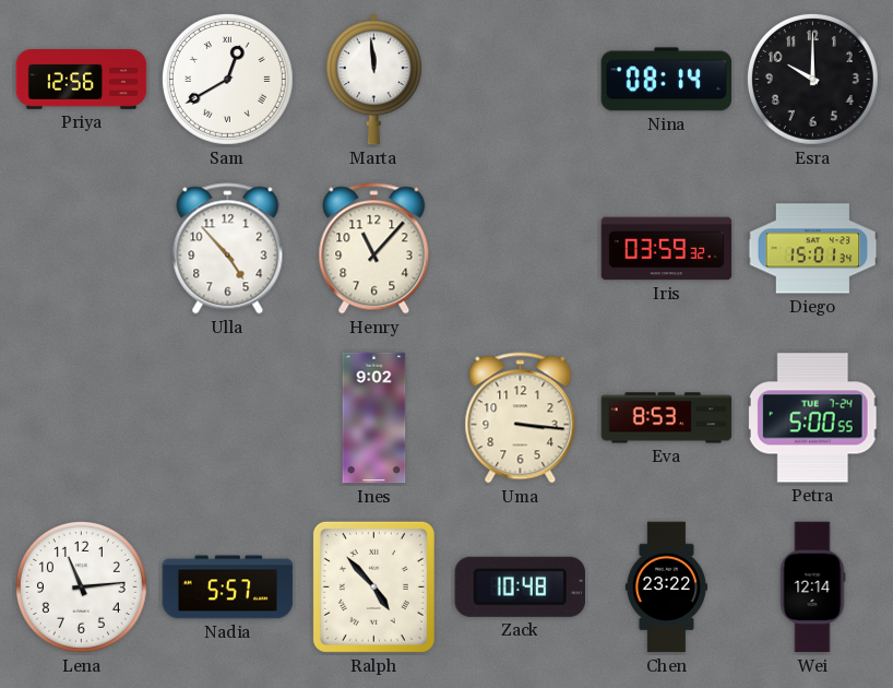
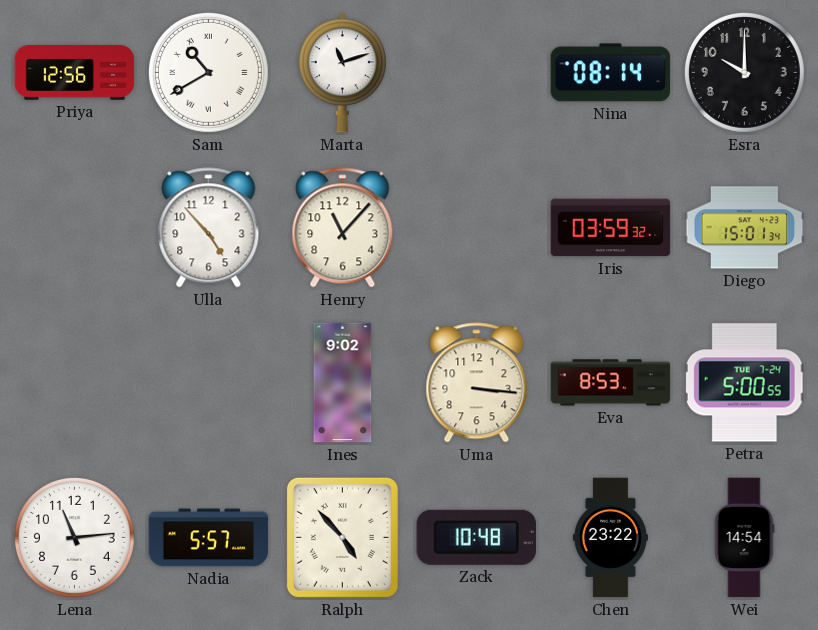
Sam: 12:40 -> 10:40
Marta: 11:59 -> 11:12
Wei: 12:14 -> 14:54
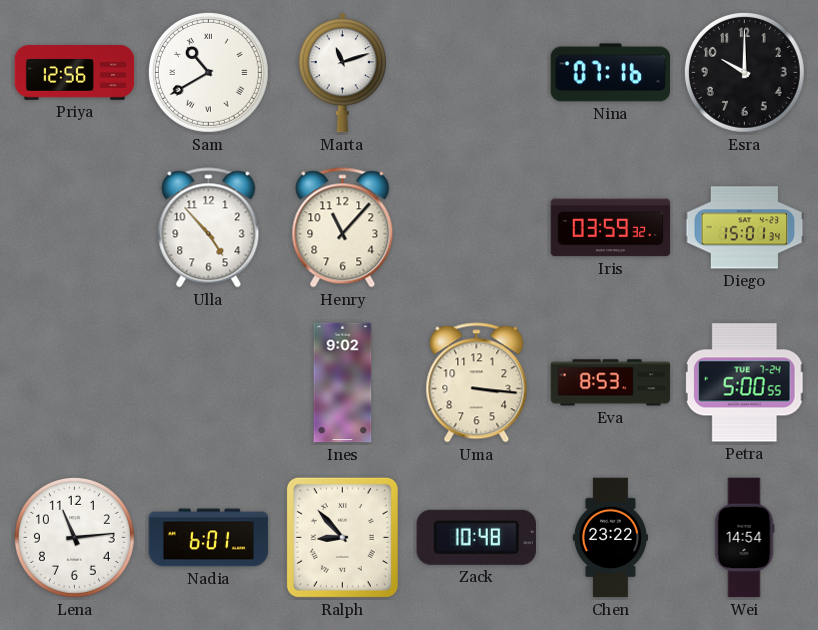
Nina: 08:14 -> 07:16
Nadia: 5:57 -> 6:01
Ralph: 4:53 -> 8:53
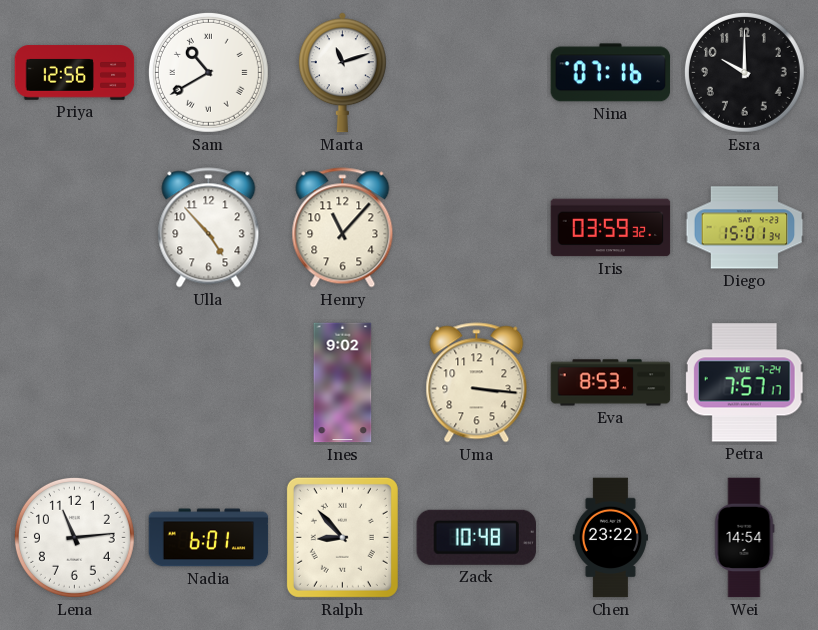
Petra: 5:00 -> 7:57
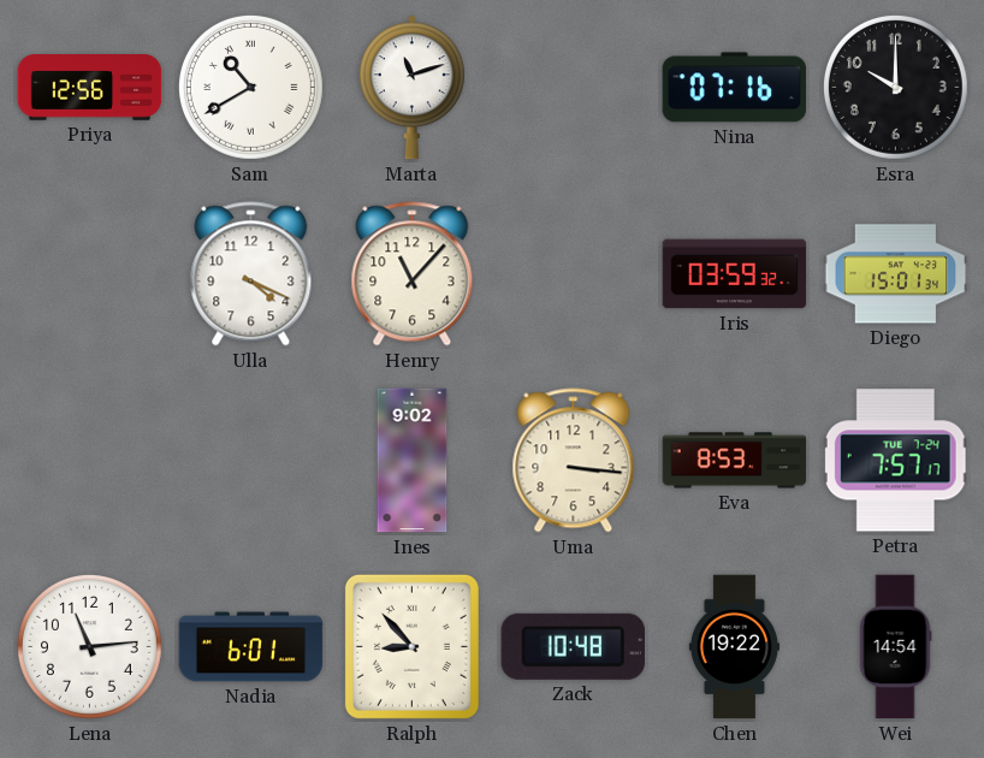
Ulla: 4:53 -> 4:19
Chen: 23:22 -> 19:22
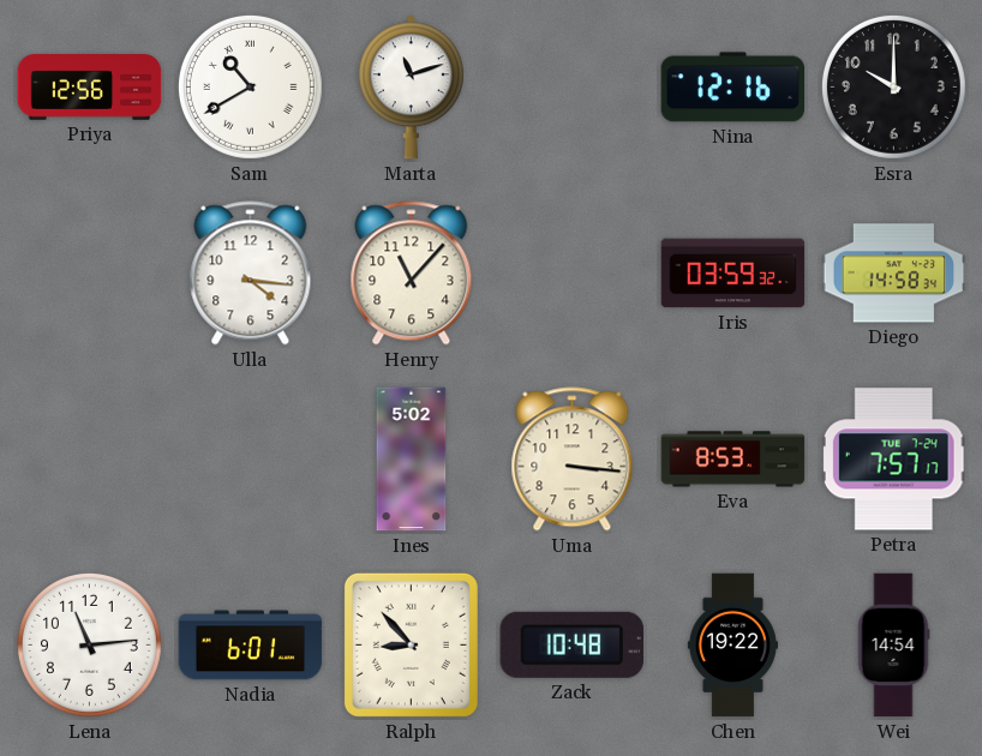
Nina: 07:16 -> 12:16
Ulla: 4:19 -> 4:16
Diego: 15:01 -> 14:58
Ines: 9:02 -> 5:02
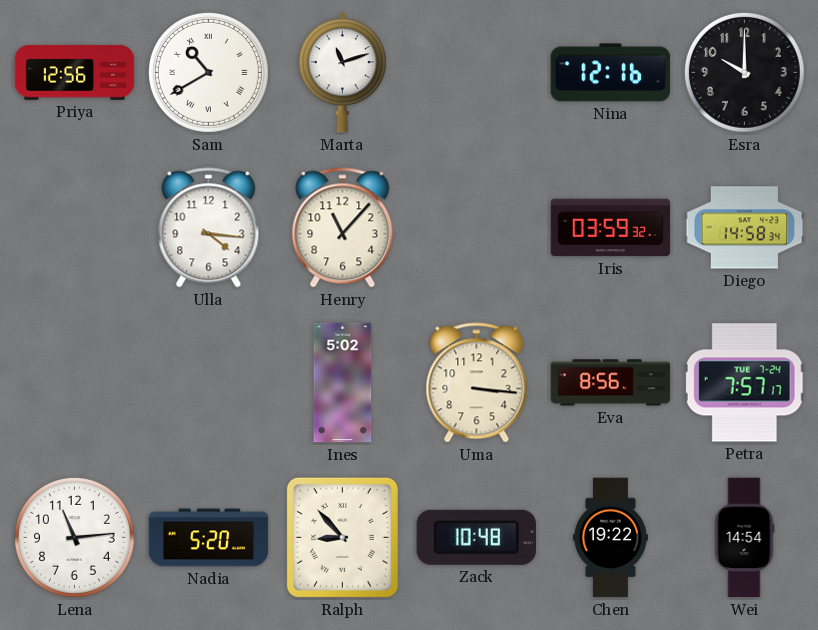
Eva: 8:53 -> 8:56
Nadia: 6:01 -> 5:20
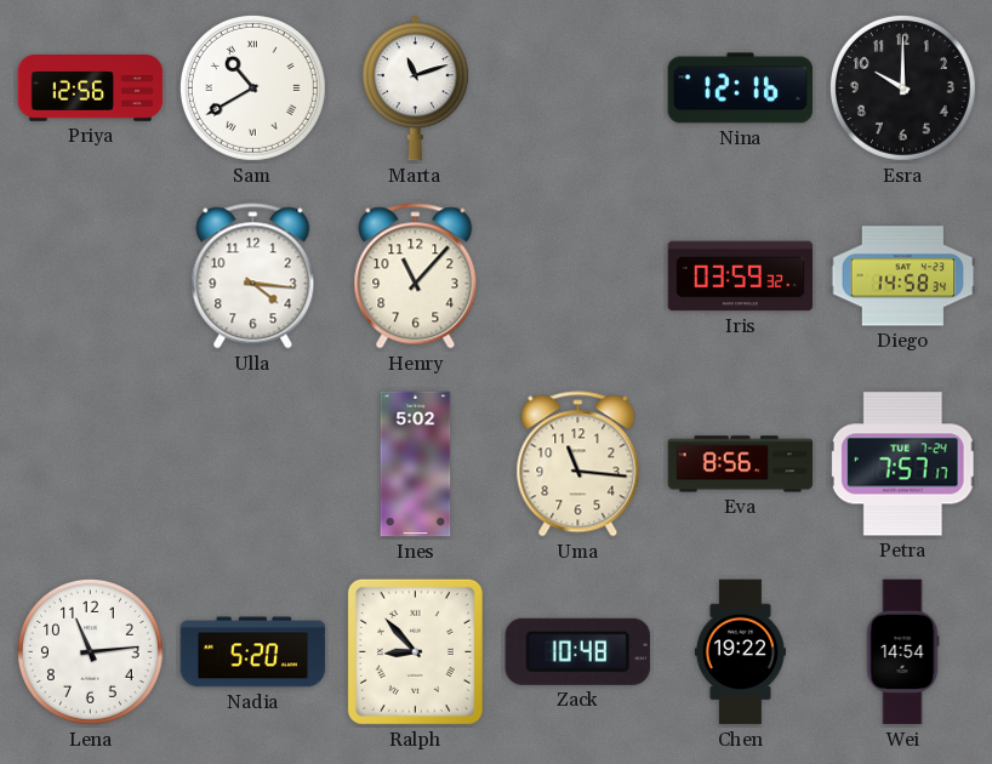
Uma: 3:16 -> 11:16
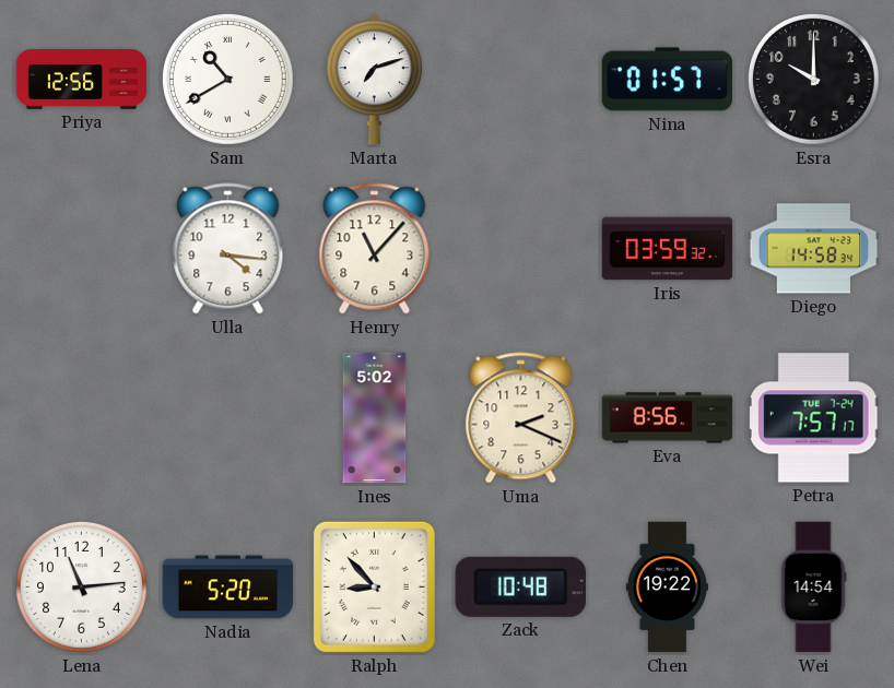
Marta: 11:12 -> 7:12
Nina: 12:16 -> 01:57
Uma: 11:16 -> 2:19
